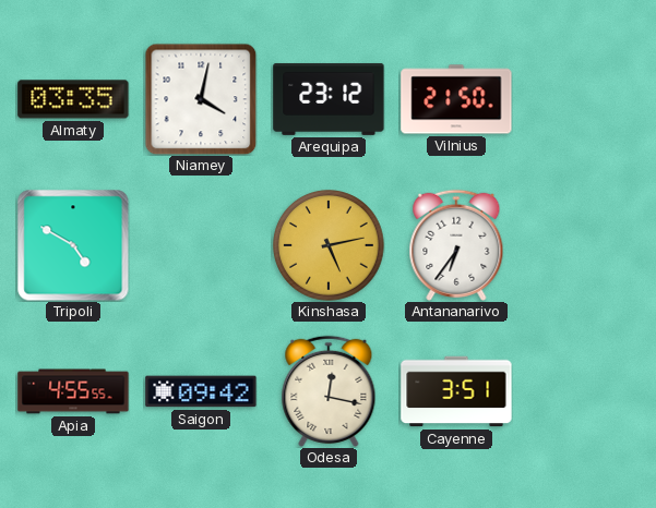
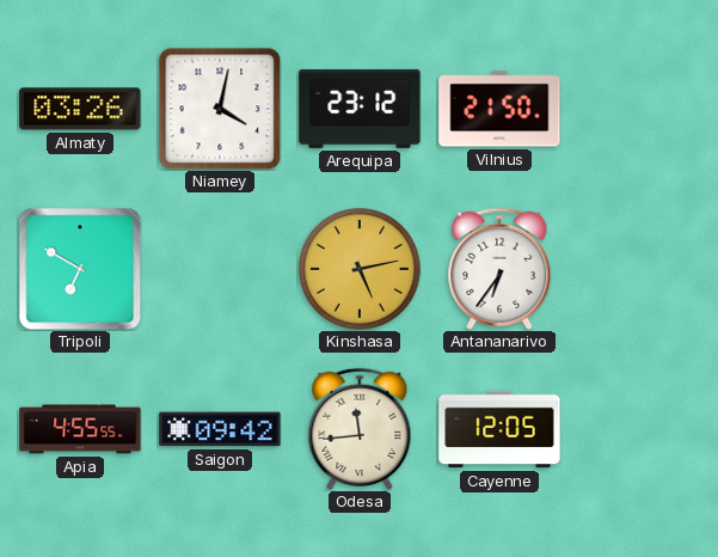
Almaty: 03:35 -> 03:26
Tripoli: 4:50 -> 6:50
Odesa: 12:17 -> 11:44
Cayenne: 3:51 -> 12:05
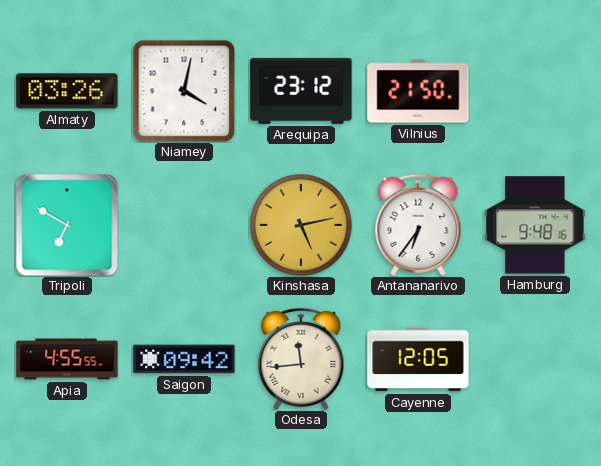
Hamburg: none -> 9:48
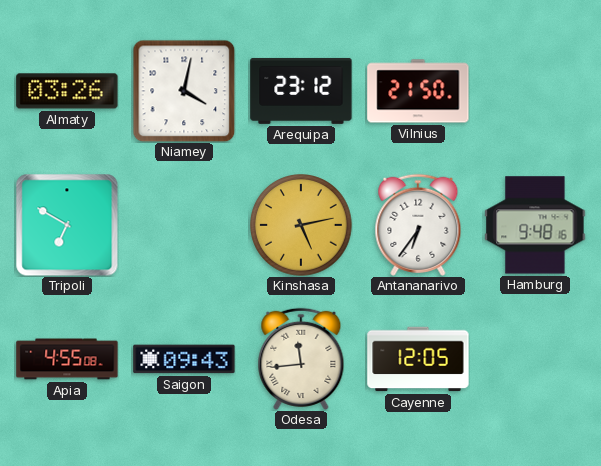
Apia: 4:55:55 -> 4:55:08
Saigon: 09:42 -> 09:43
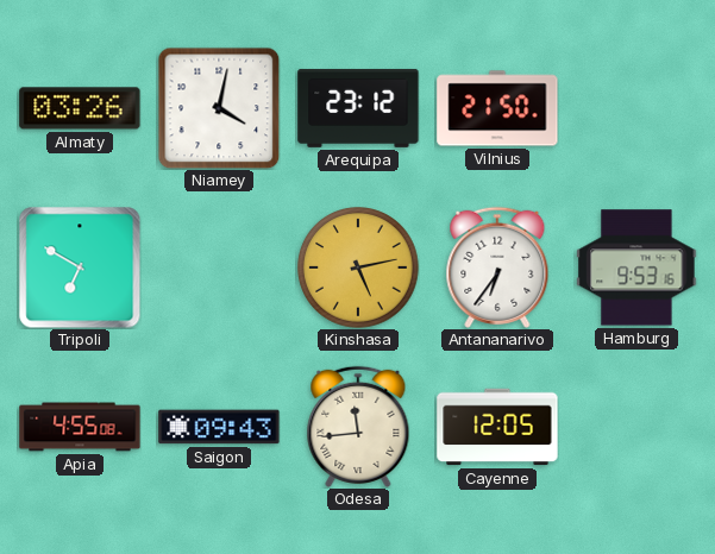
Hamburg: 9:48 -> 9:53
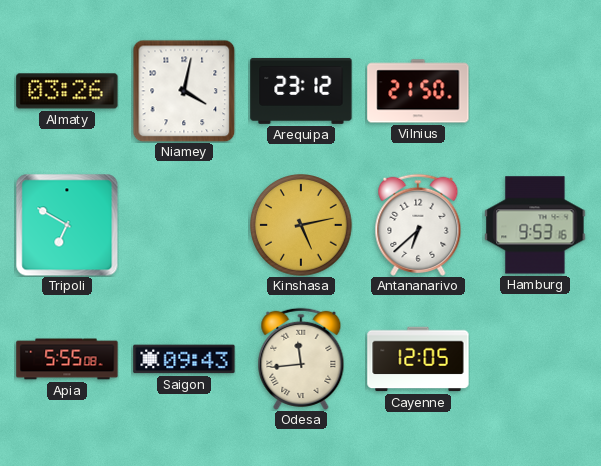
Antananarivo: 6:36 -> 6:38
Apia: 4:55 -> 5:55
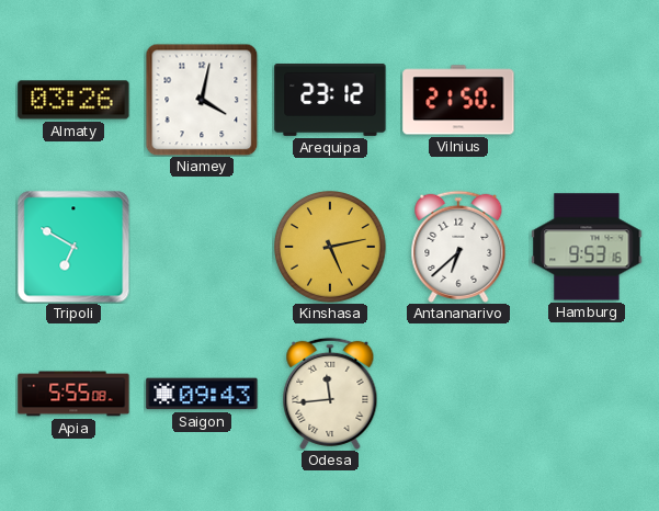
Cayenne: 12:05 -> none
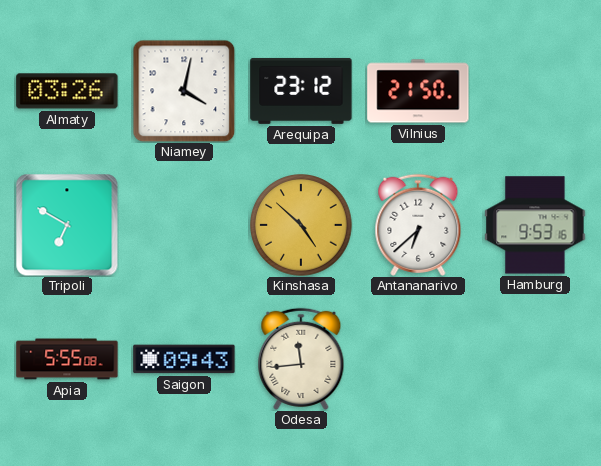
Kinshasa: 5:13 -> 4:52
